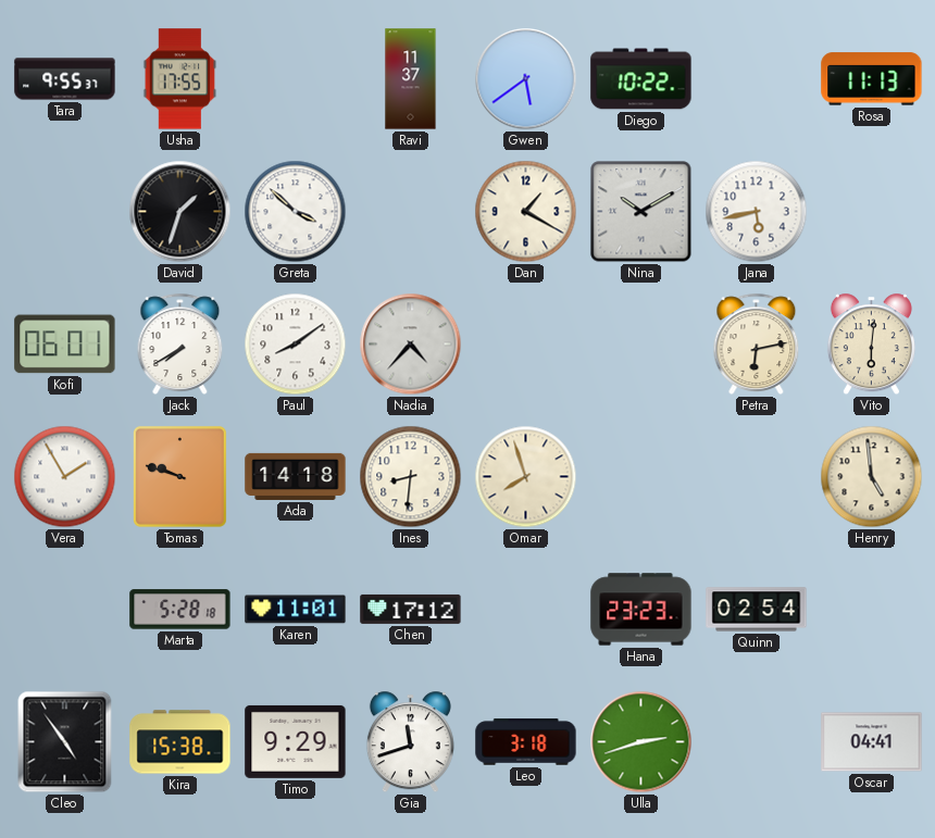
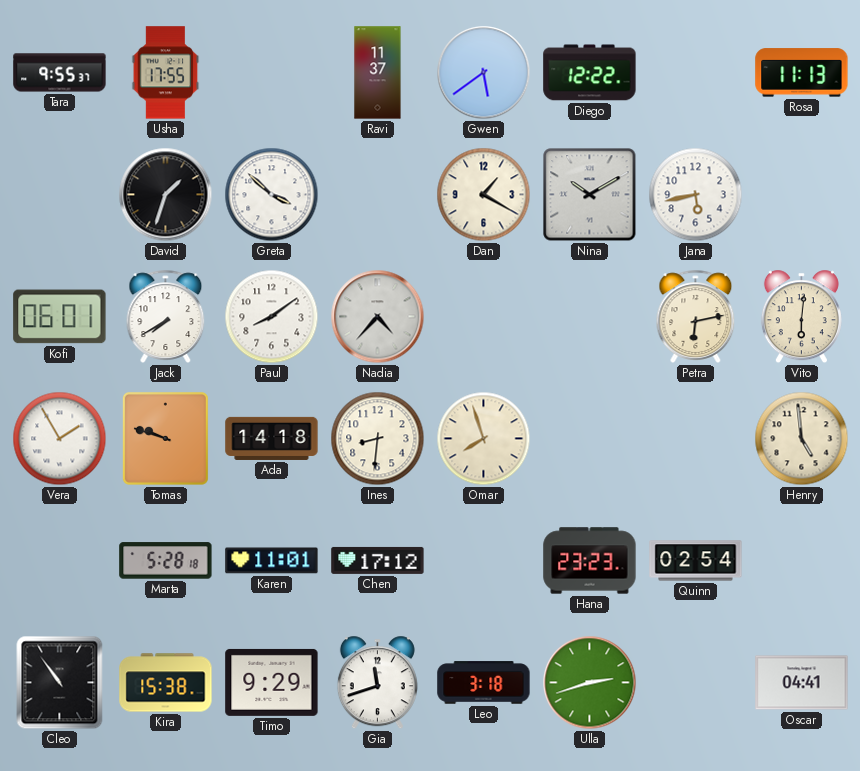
Diego: 10:22 -> 12:22
Cleo: 4:54 -> 10:54
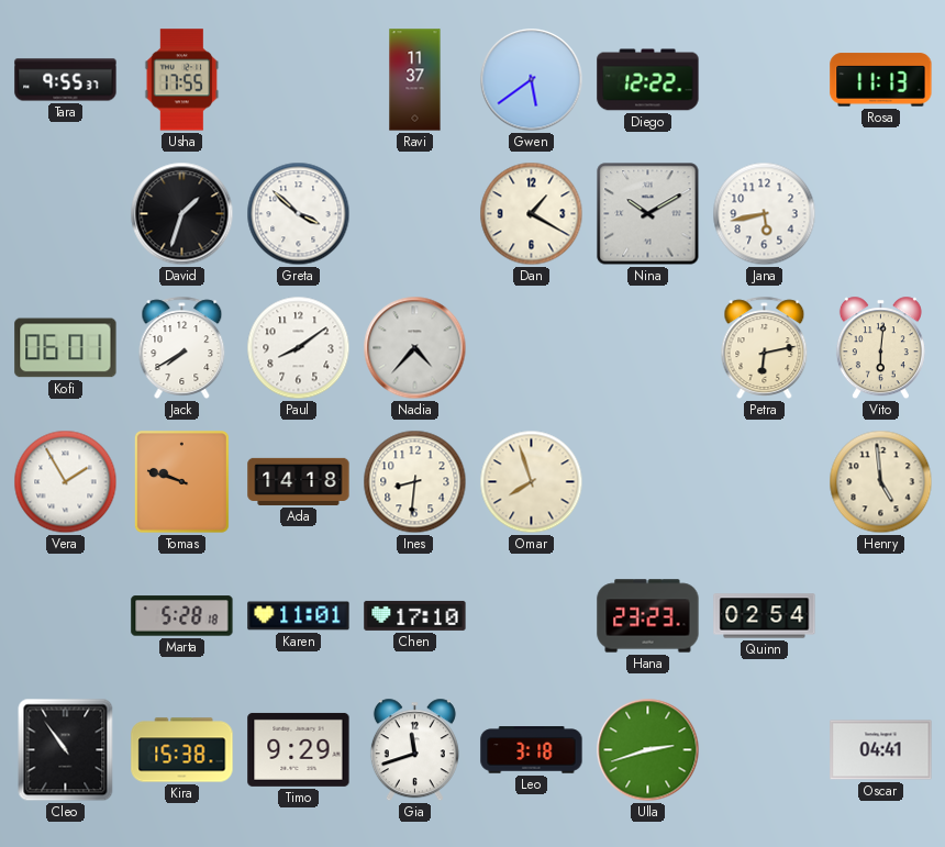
Chen: 17:12 -> 17:10
